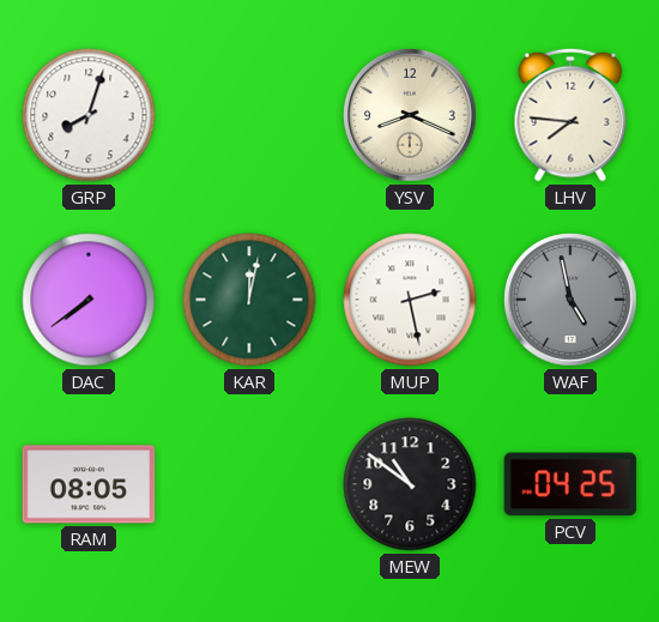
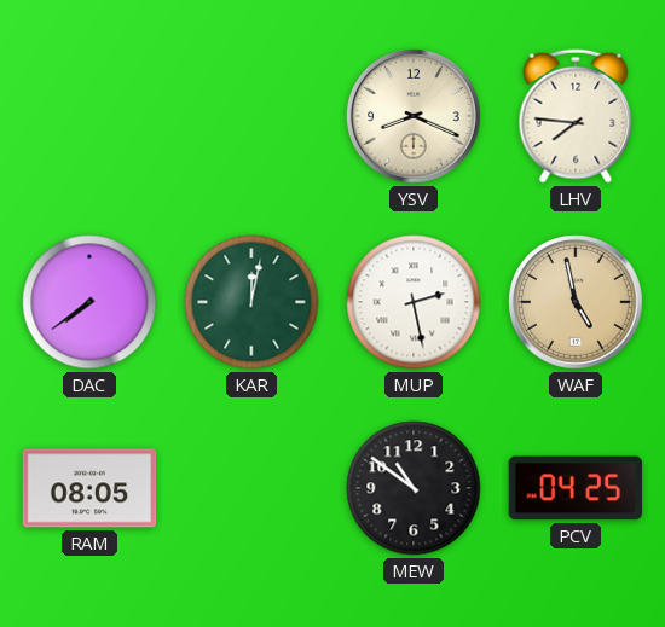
GRP: 8:03 -> none
WAF dial: grey -> champagne
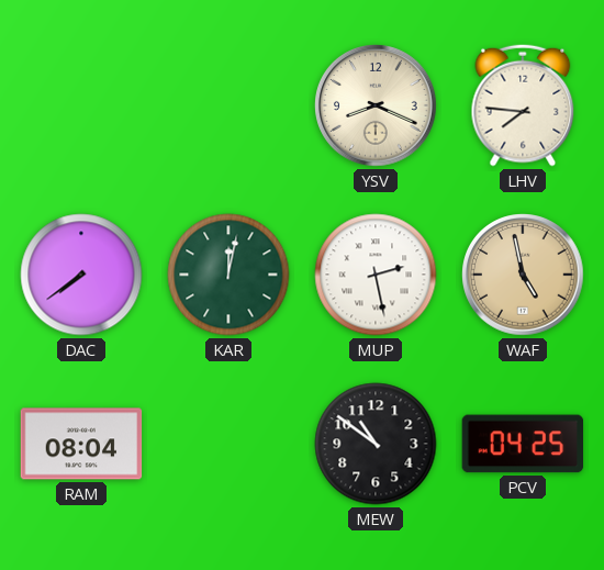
RAM: 08:05 -> 08:04
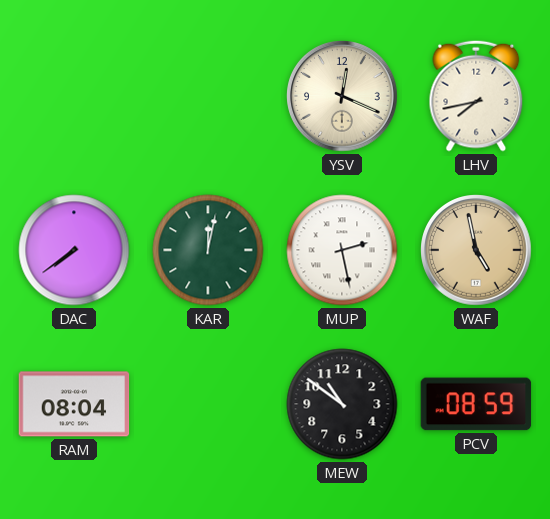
YSV: 8:19 -> 12:19
LHV: 7:46 -> 7:43
PCV: 04:25 -> 08:59
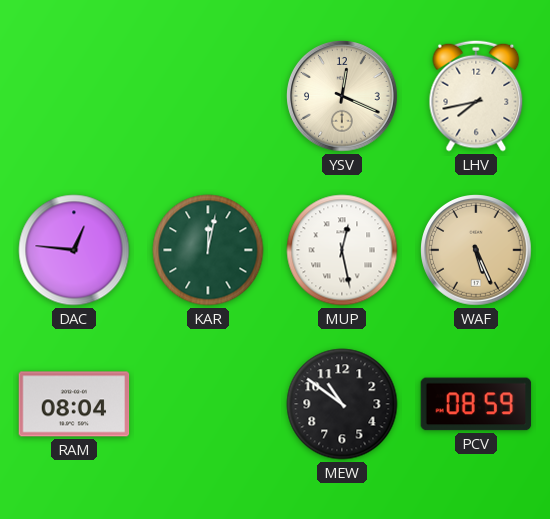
DAC: 7:39 -> 12:46
MUP: 2:28 -> 12:28
WAF: 4:58 -> 5:26
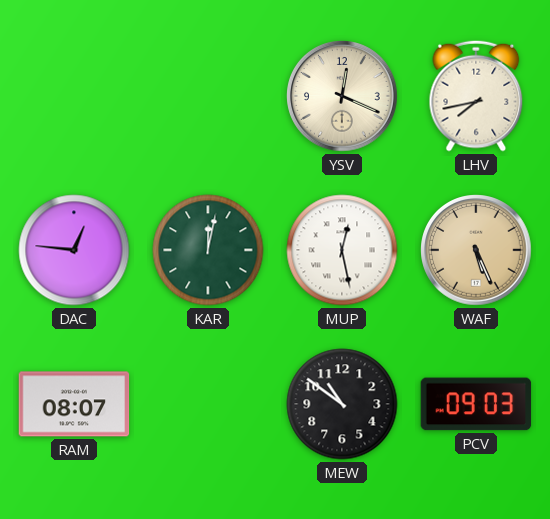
RAM: 08:04 -> 08:07
PCV: 08:59 -> 09:03
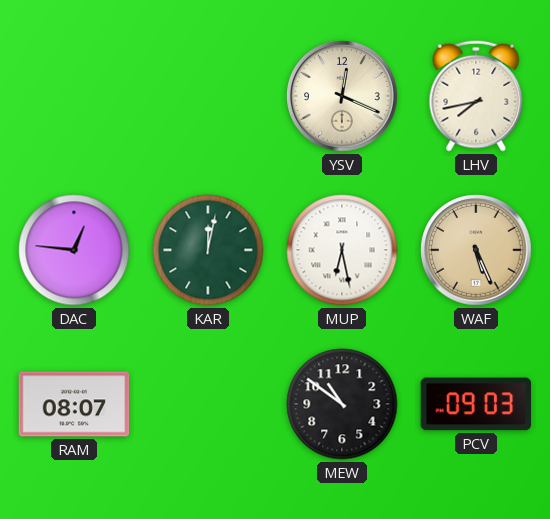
MUP: 12:28 -> 6:28
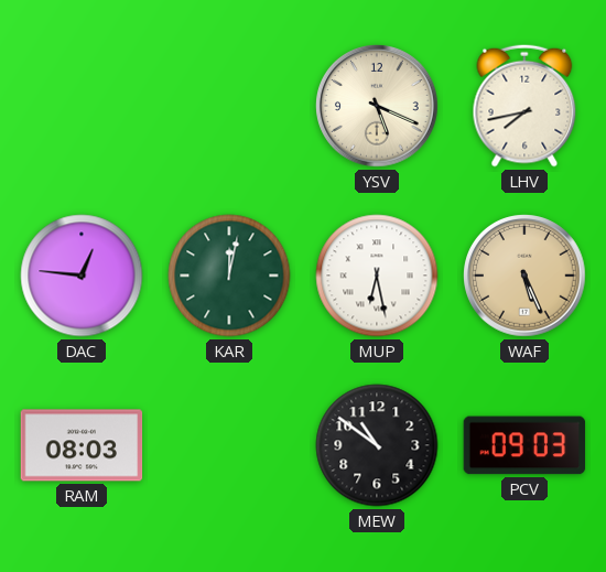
YSV: 12:19 -> 5:19
RAM: 08:07 -> 08:03
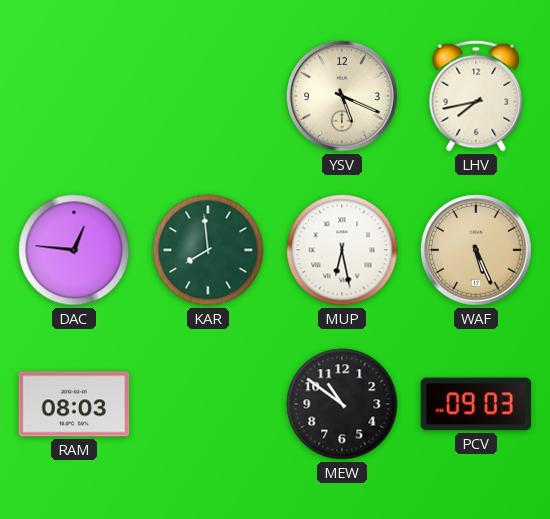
KAR: 12:02 -> 7:59
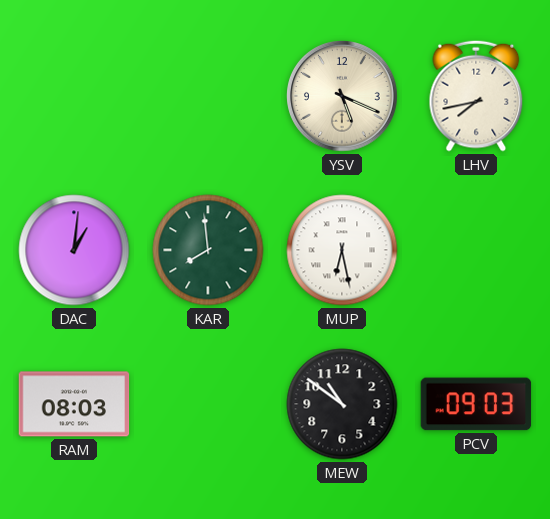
DAC: 12:46 -> 1:01
WAF: 5:26 -> none
